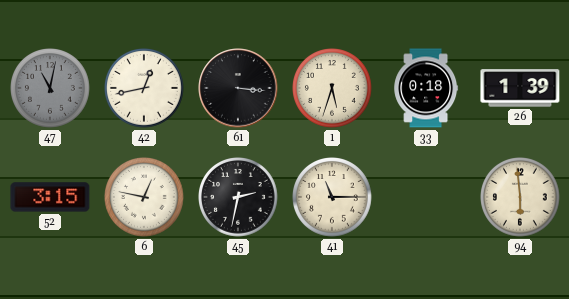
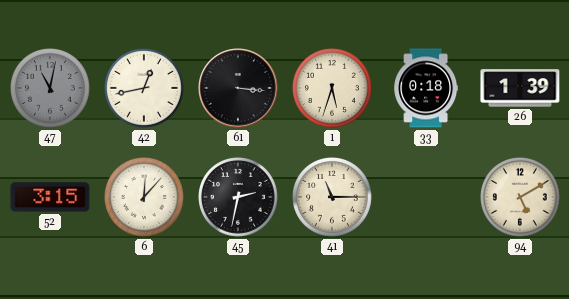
6: 12:47 -> 12:07
94: 5:59 -> 5:10
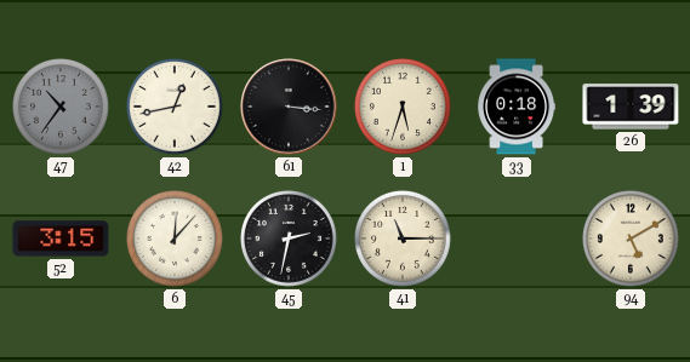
47: 11:02 -> 10:36
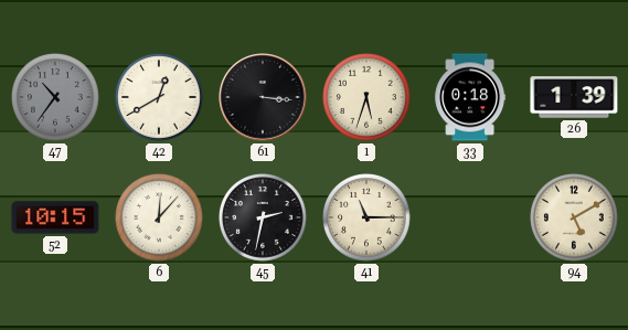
42: 12:43 -> 12:40
52: 3:15 -> 10:15
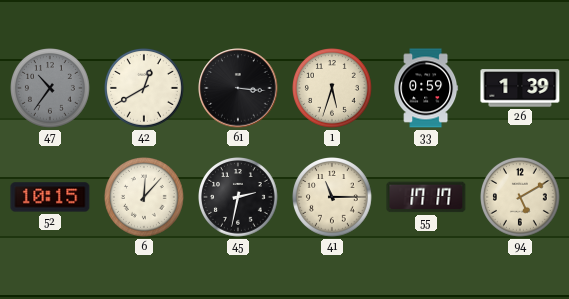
33: 0:18 -> 0:59
55: none -> 17:17
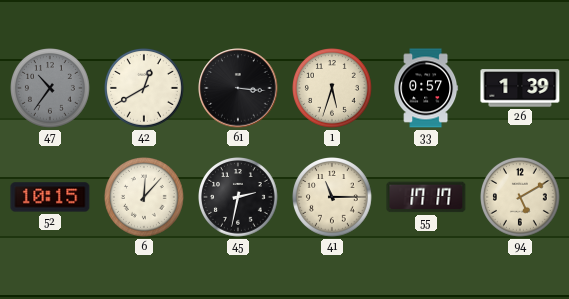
33: 0:59 -> 0:57
